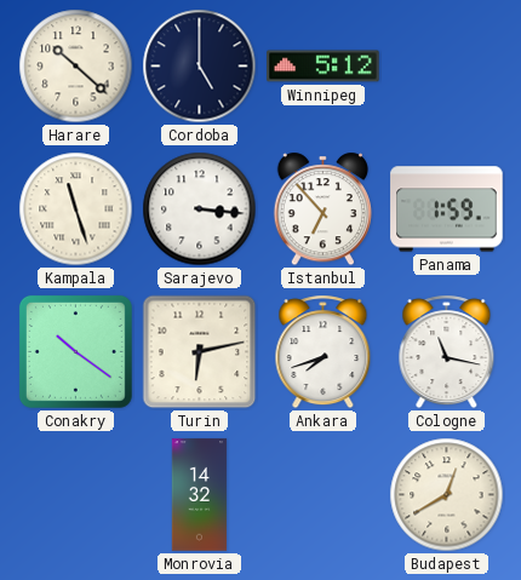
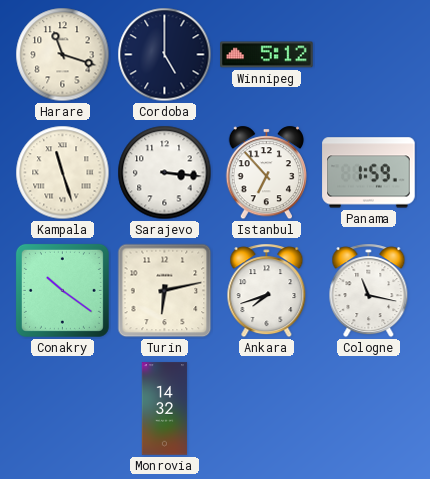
Harare: 10:22 -> 11:18
Budapest: 12:40 -> none
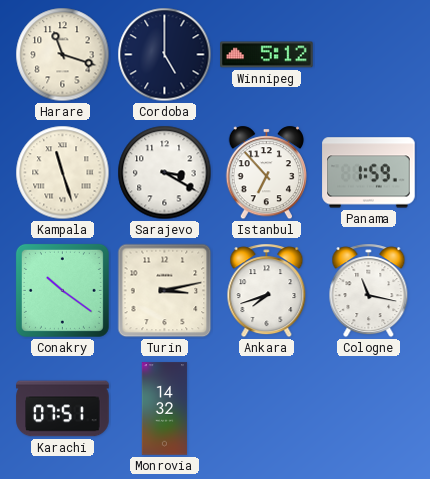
Sarajevo: 3:16 -> 3:20
Turin: 6:13 -> 3:13
Karachi: none -> 07:51
